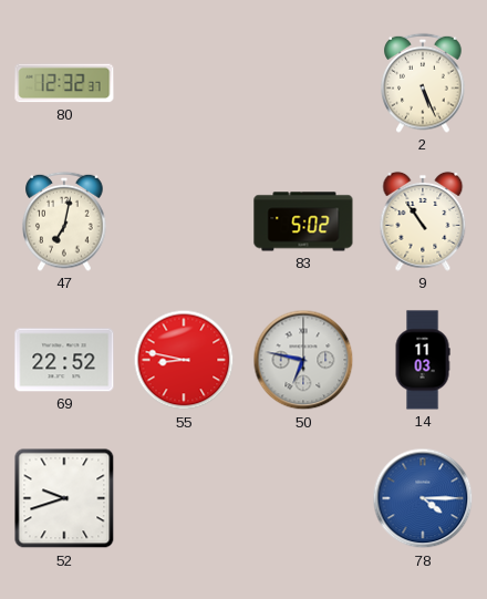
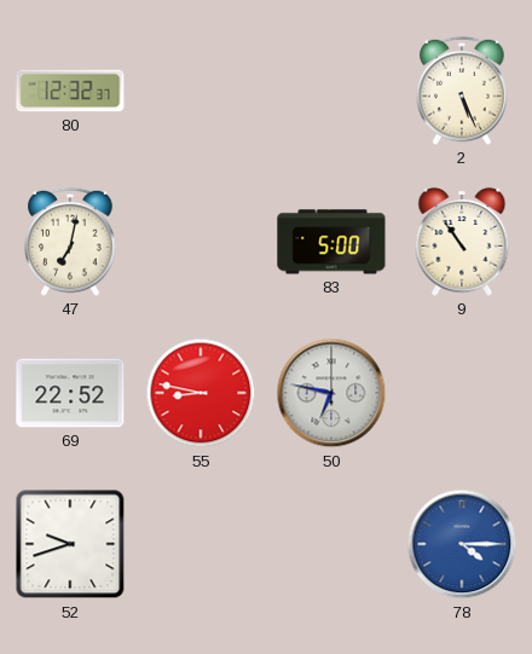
83: 5:02 -> 5:00
14: 11:03 -> none
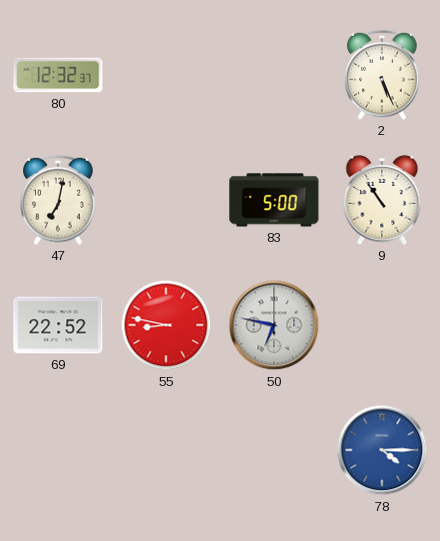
52: 9:42 -> none
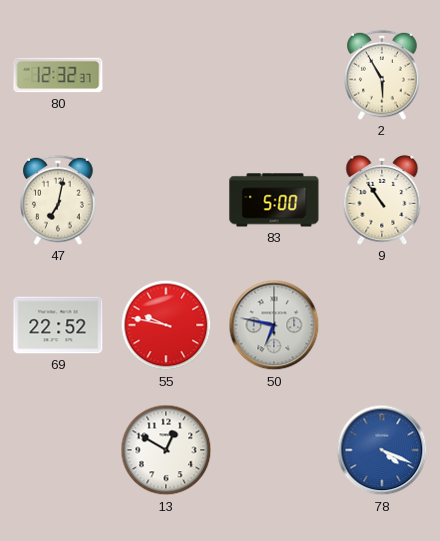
2: 5:26 -> 5:55
55: 8:47 -> 9:47
13: none -> 12:50
78: 4:15 -> 4:19
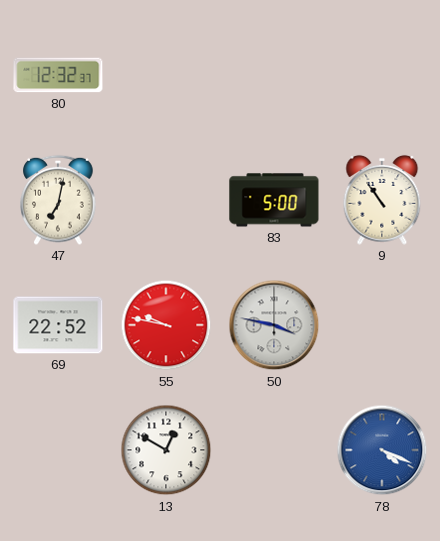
2: 5:55 -> none
50: 6:47 -> 3:47
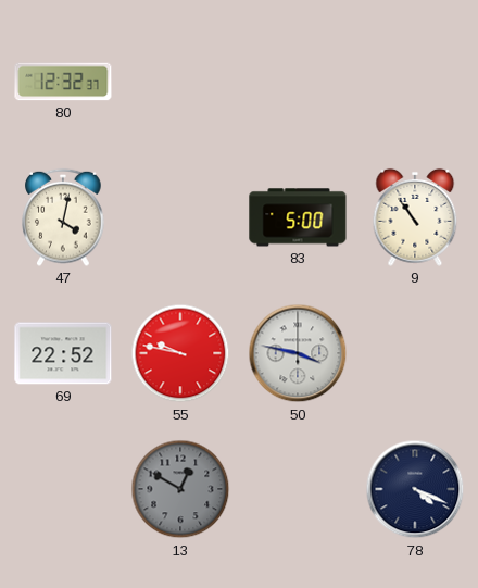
47: 7:02 -> 4:02
13 dial: white -> grey
78 dial: blue -> navy
